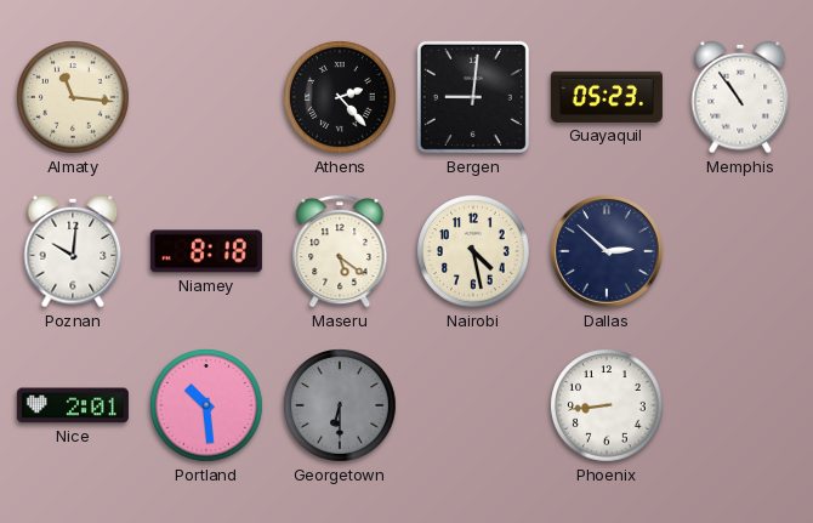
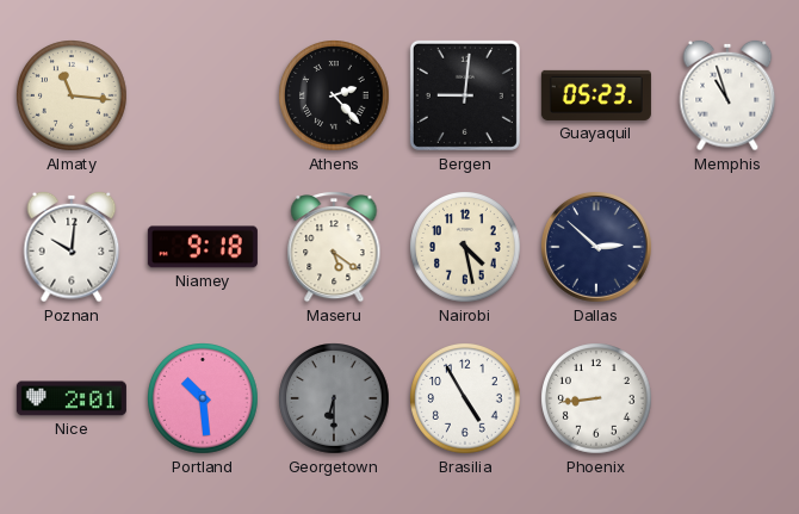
Memphis: 10:54 -> 10:57
Niamey: 8:18 -> 9:18
Brasilia: none -> 4:55
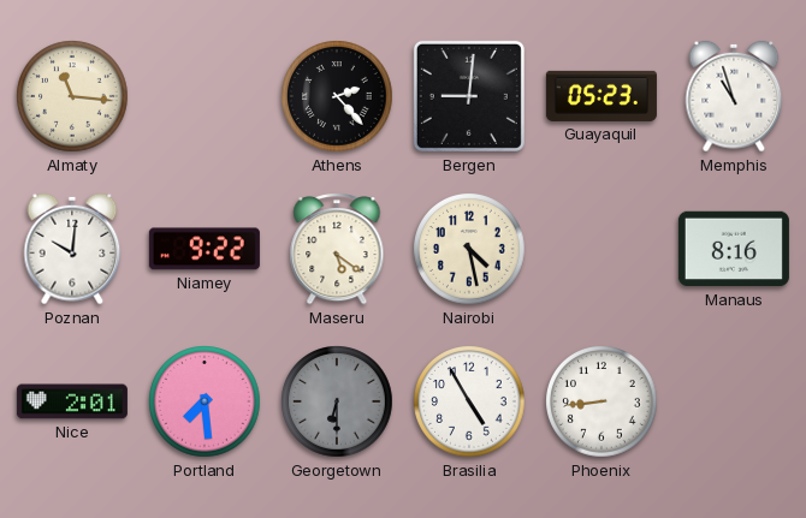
Niamey: 9:18 -> 9:22
Dallas: 2:52 -> none
Manaus: none -> 8:16
Portland: 10:29 -> 7:29
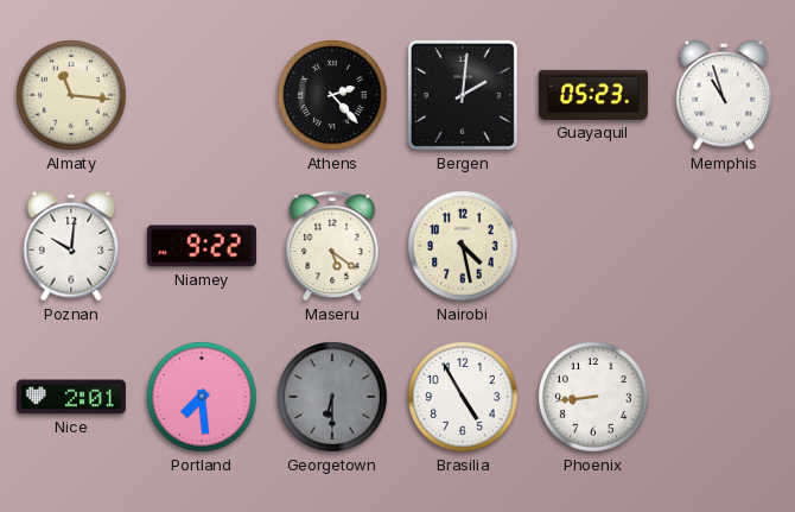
Bergen: 9:01 -> 2:01
Manaus: 8:16 -> none
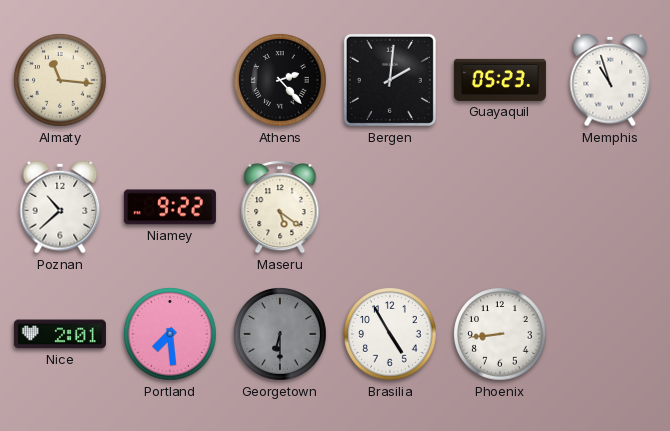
Poznan: 10:01 -> 10:38
Nairobi: 4:28 -> none
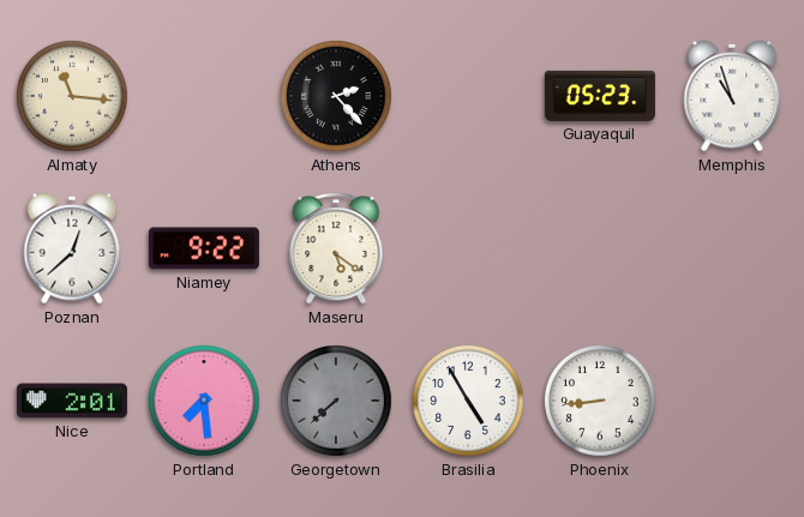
Bergen: 2:01 -> none
Poznan: 10:38 -> 12:38
Georgetown: 6:30 -> 7:38
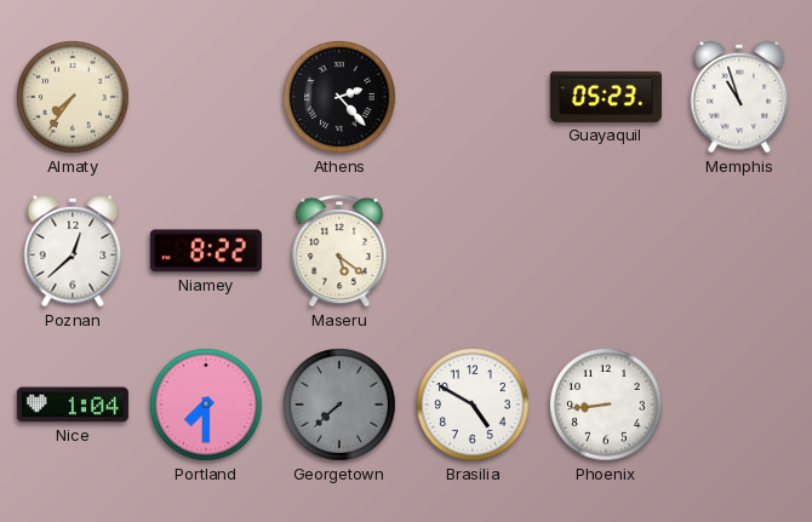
Almaty: 11:16 -> 7:36
Niamey: 9:22 -> 8:22
Nice: 2:01 -> 1:04
Portland: 7:29 -> 7:30
Brasilia: 4:55 -> 4:50
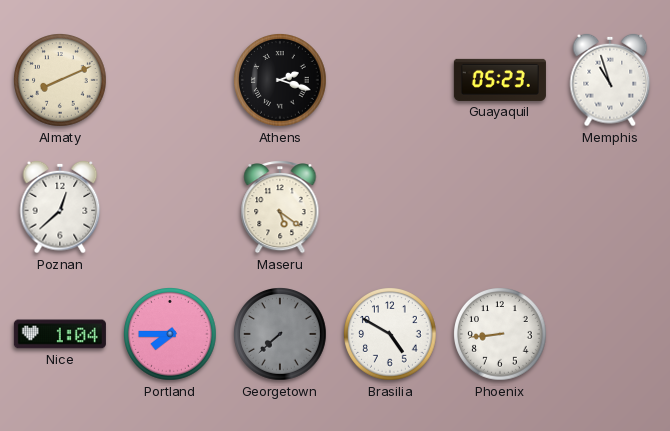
Almaty: 7:36 -> 8:11
Athens: 2:23 -> 2:18
Niamey: 8:22 -> none
Portland: 7:30 -> 7:45
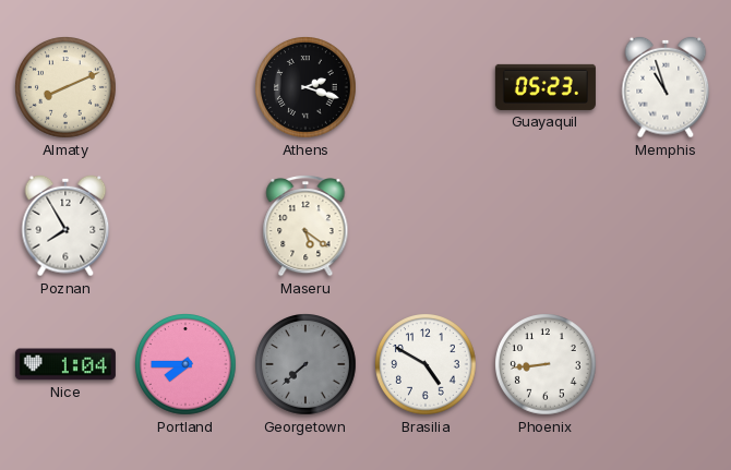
Poznan: 12:38 -> 7:55
